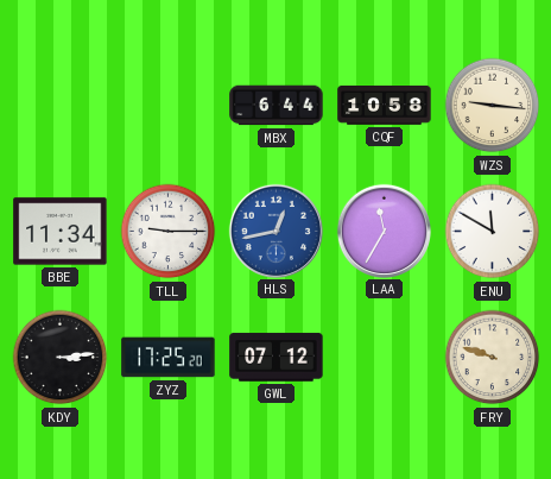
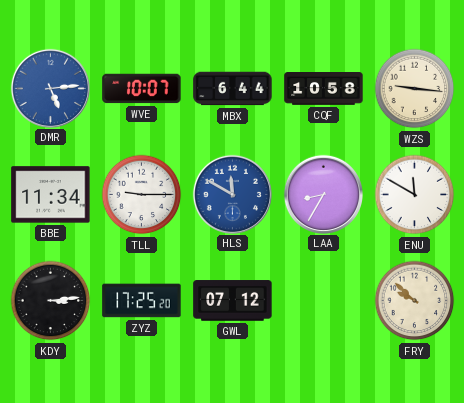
DMR: none -> 5:14
WVE: none -> 10:07
HLS: 12:43 -> 11:50
LAA: 11:35 -> 8:35
FRY: 9:48 -> 9:52
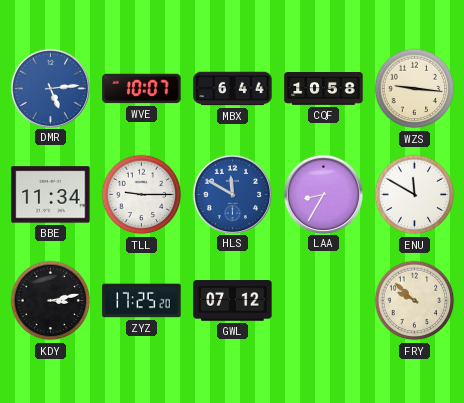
KDY: 3:14 -> 3:13
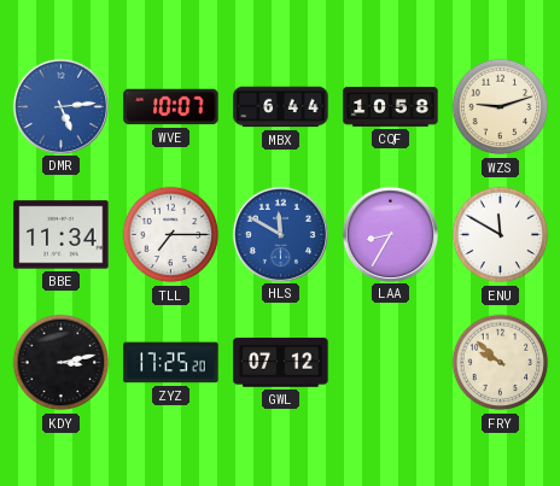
WZS: 9:16 -> 9:12
TLL: 9:15 -> 7:15
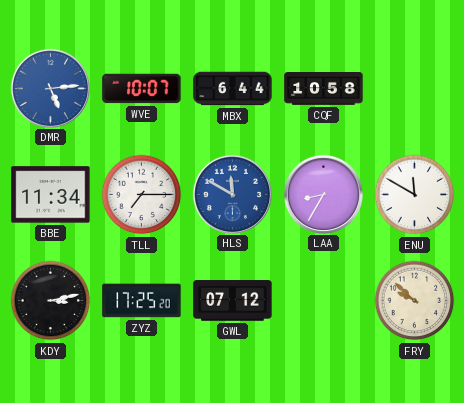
WZS: 9:12 -> none
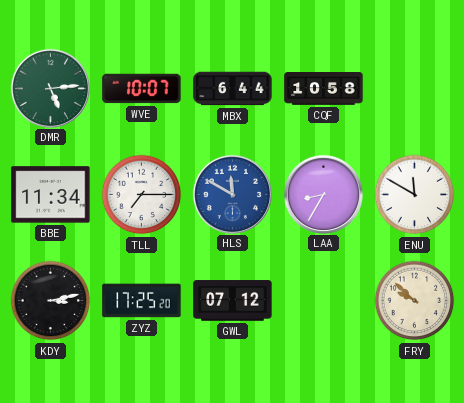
DMR dial: blue -> green
